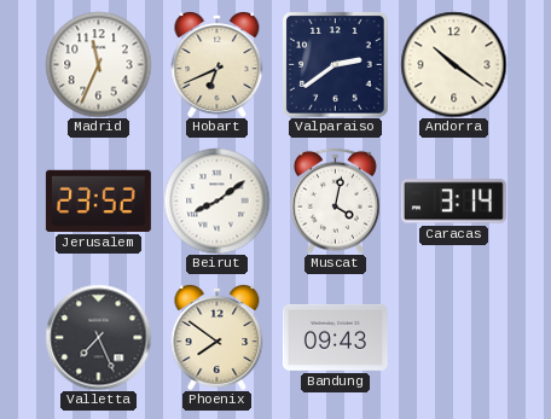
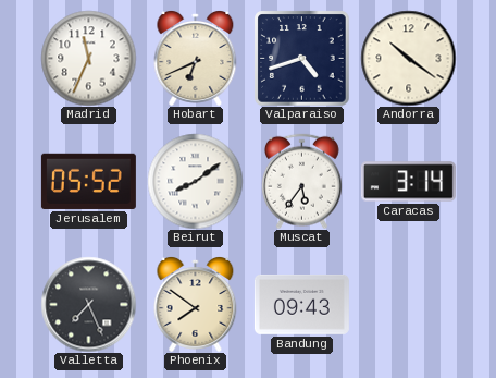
Valparaiso: 2:39 -> 4:42
Jerusalem: 23:52 -> 05:52
Muscat: 4:02 -> 5:36
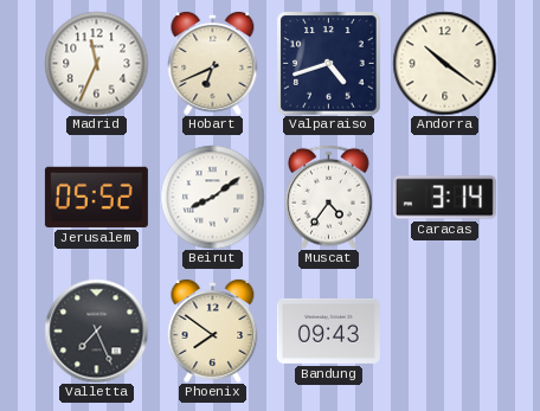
Muscat: 5:36 -> 4:36
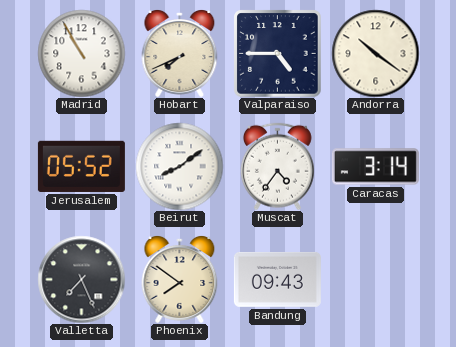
Madrid: 11:34 -> 10:55
Hobart: 6:41 -> 7:41
Valparaiso: 4:42 -> 4:45
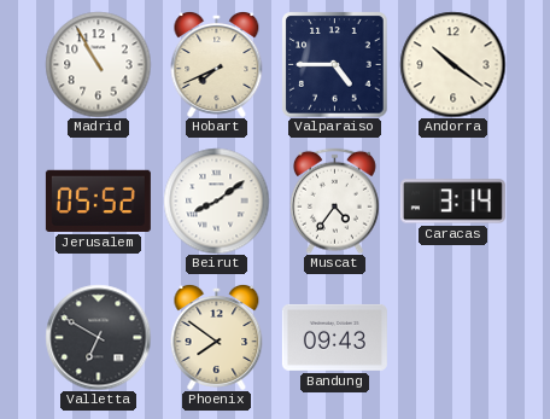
Valletta: 7:26 -> 6:50
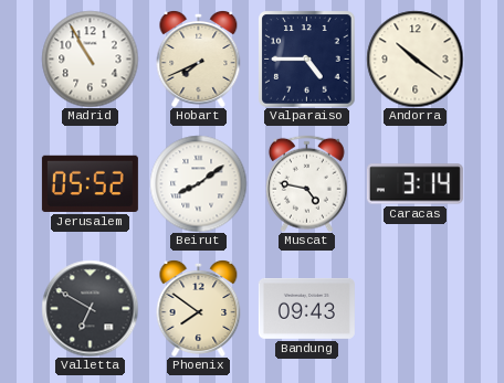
Muscat: 4:36 -> 4:47
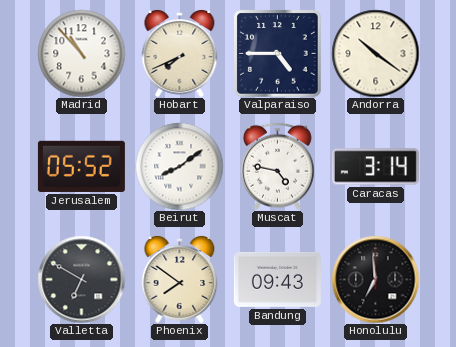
Madrid: 10:55 -> 10:53
Honolulu: none -> 6:59
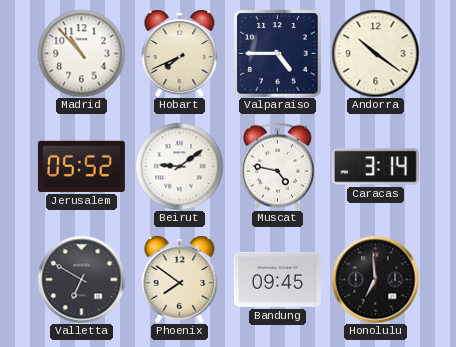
Beirut: 8:09 -> 9:09
Bandung: 09:43 -> 09:45
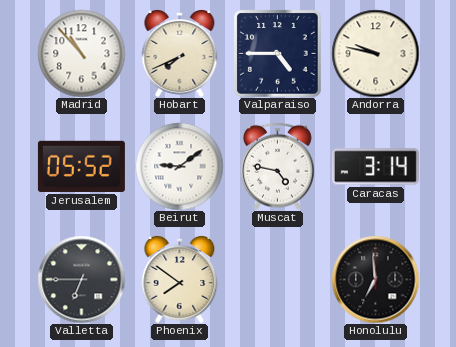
Andorra: 10:21 -> 9:47
Valletta: 6:50 -> 6:45
Bandung: 09:45 -> none
